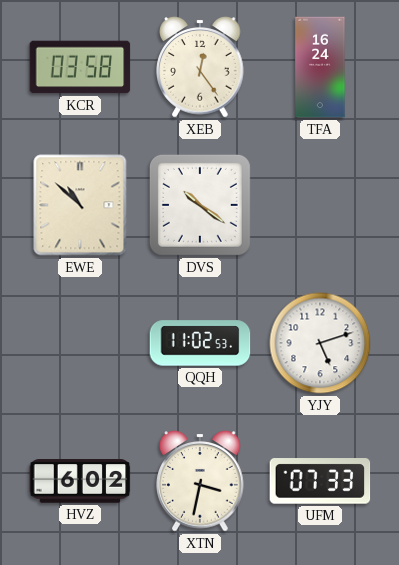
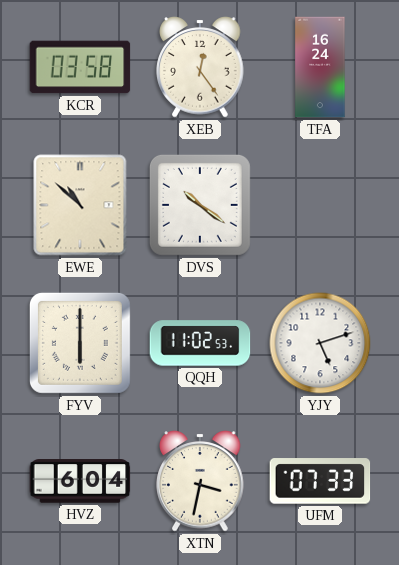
FYV: none -> 6:00
HVZ: 6:02 -> 6:04
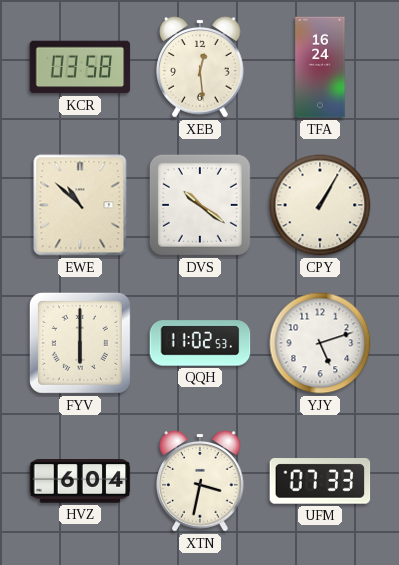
XEB: 12:24 -> 12:29
CPY: none -> 1:05
